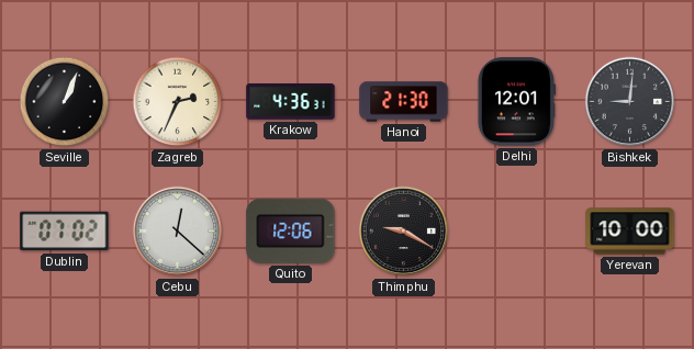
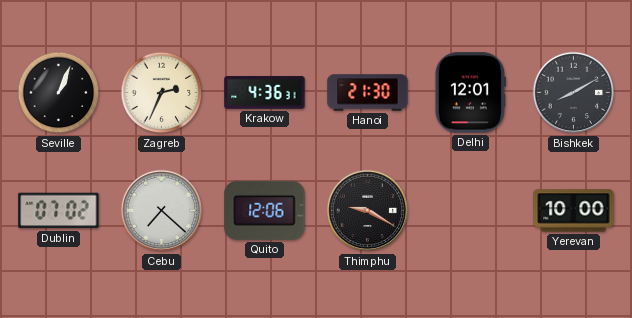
Bishkek: 9:01 -> 8:10
Cebu: 12:22 -> 7:22
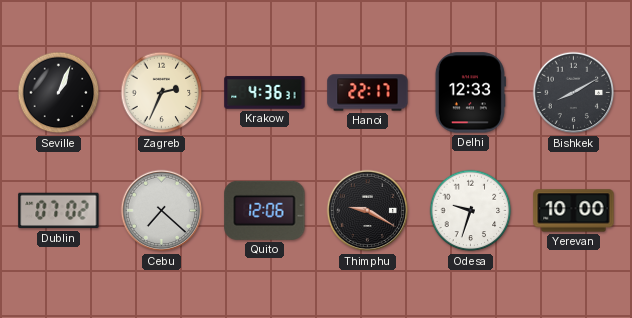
Hanoi: 21:30 -> 22:17
Delhi: 12:01 -> 12:33
Odesa: none -> 9:33
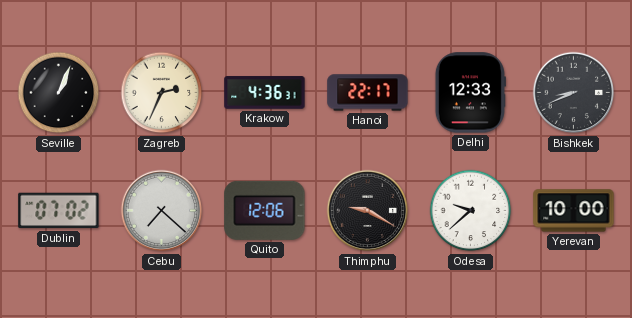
Bishkek: 8:10 -> 8:41
Odesa: 9:33 -> 9:38
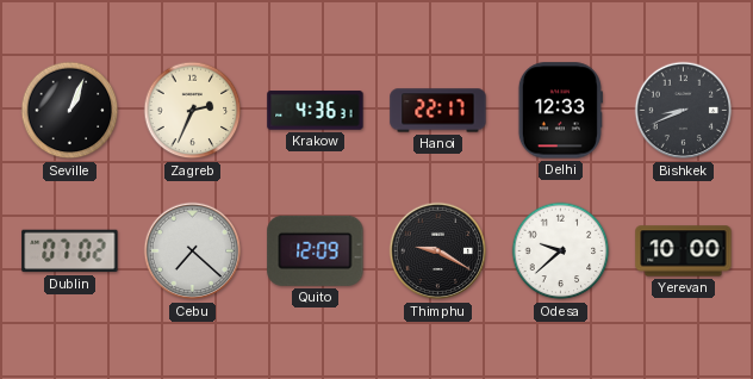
Quito: 12:06 -> 12:09
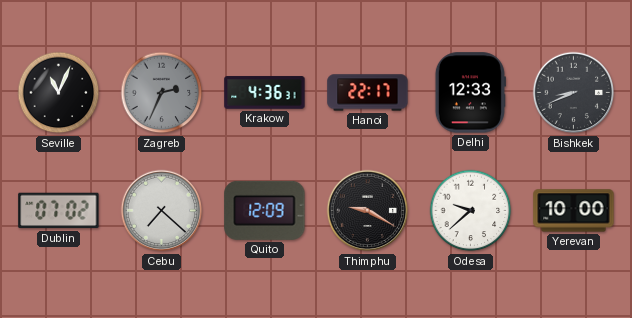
Seville: 1:04 -> 11:04
Zagreb dial: cream -> grey
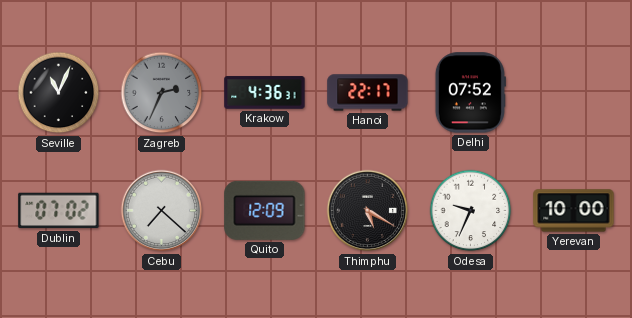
Delhi: 12:33 -> 07:52
Bishkek: 8:41 -> none
Thimphu: 9:20 -> 5:20
Odesa: 9:38 -> 9:34
